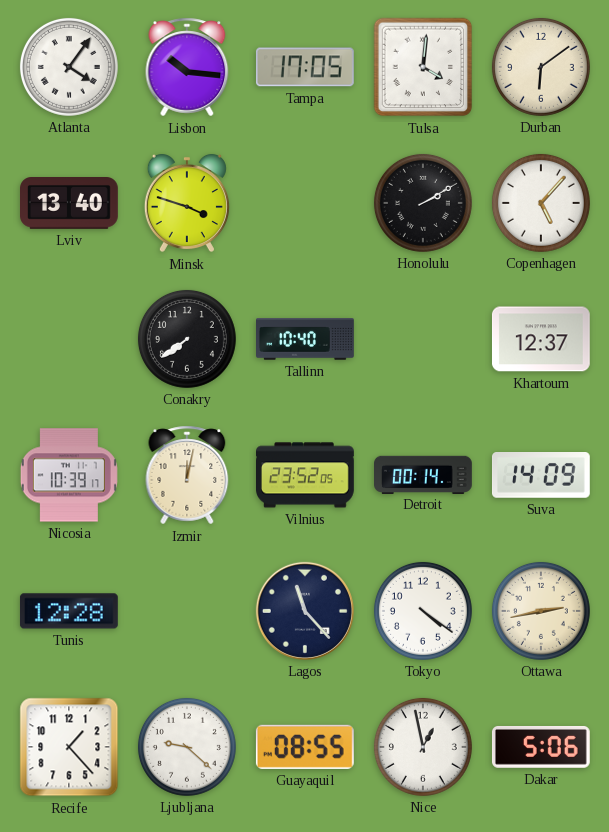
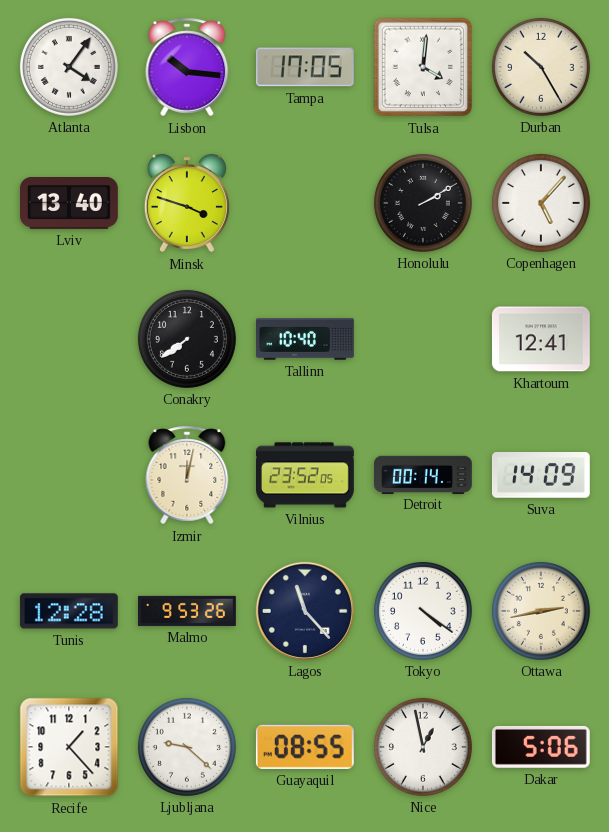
Durban: 6:09 -> 10:25
Khartoum: 12:37 -> 12:41
Nicosia: 10:39 -> none
Malmo: none -> 9:53
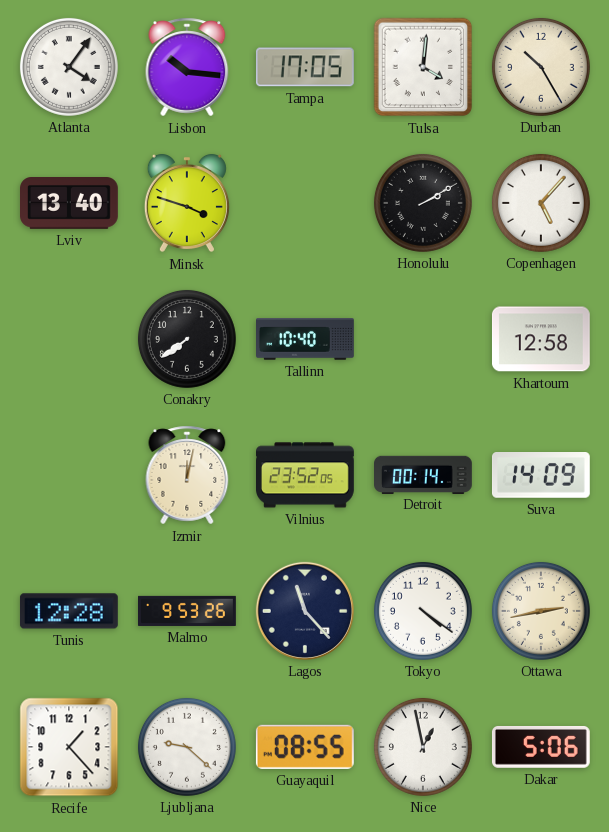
Khartoum: 12:41 -> 12:58
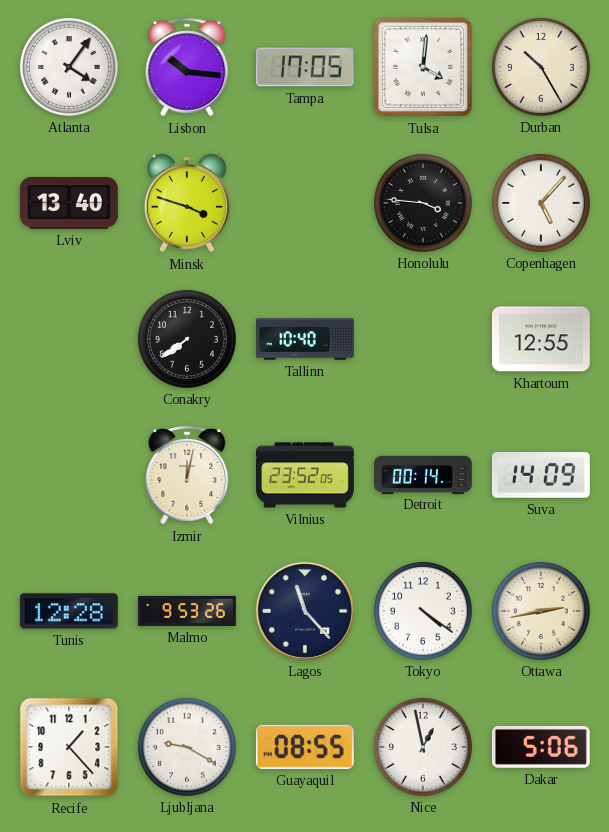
Honolulu: 2:10 -> 3:46
Khartoum: 12:58 -> 12:55
Ljubljana: 9:22 -> 9:20
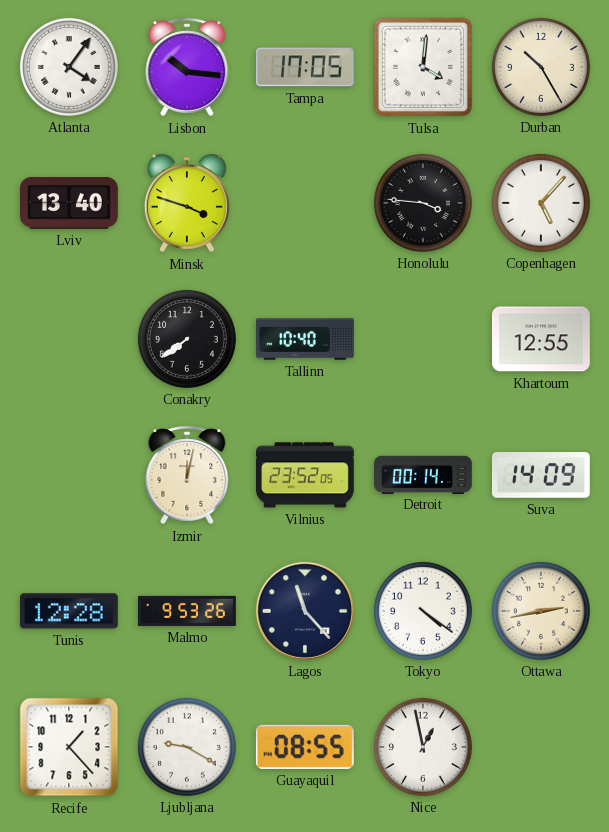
Dakar: 5:06 -> none
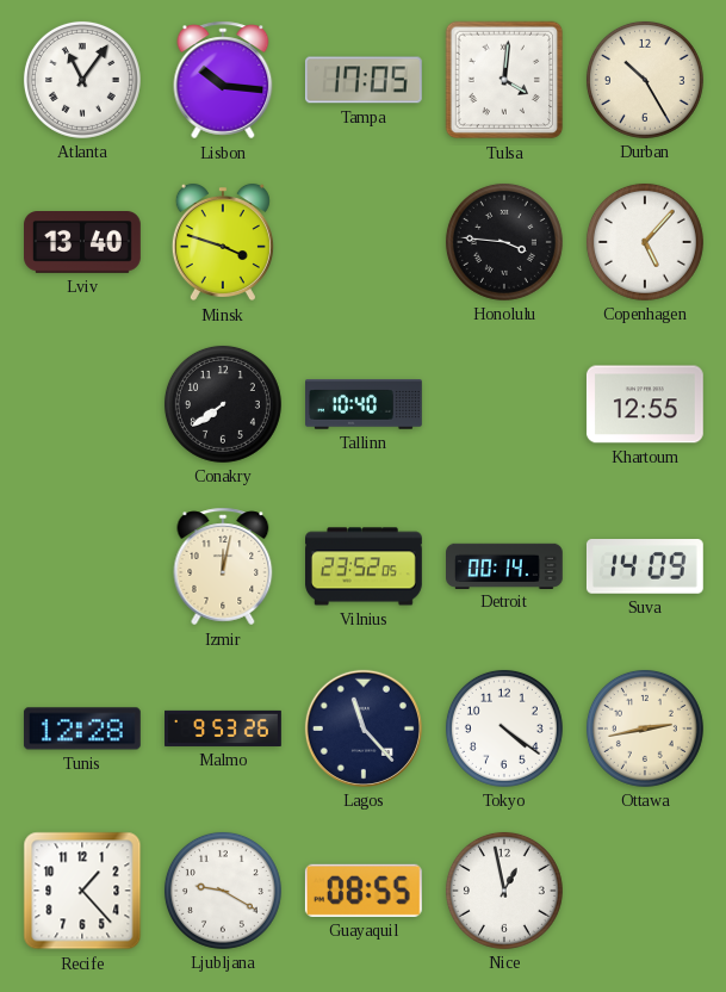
Atlanta: 4:06 -> 11:06
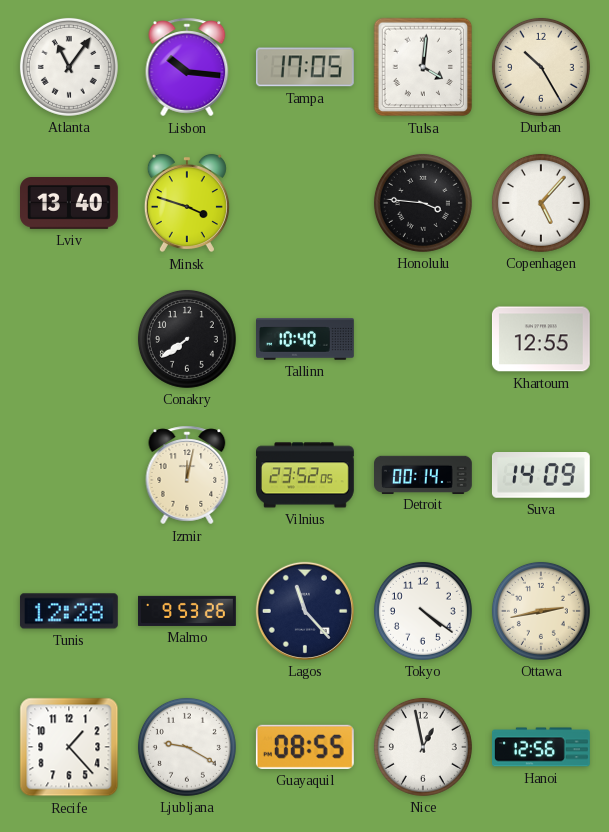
Hanoi: none -> 12:56
